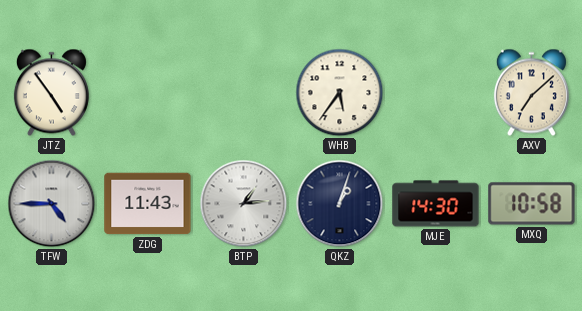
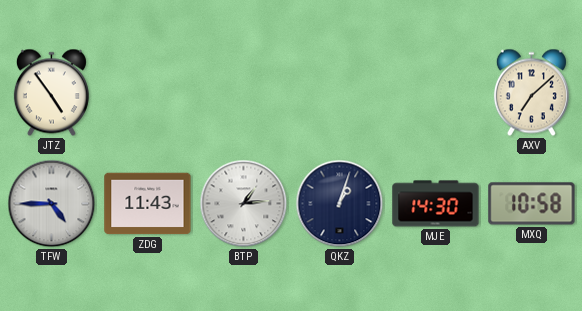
WHB: 5:36 -> none
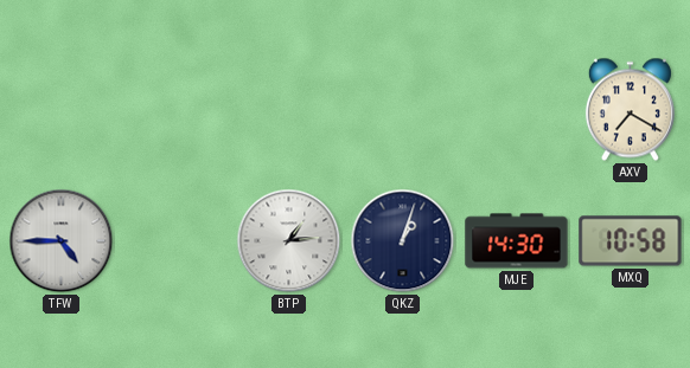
JTZ: 4:54 -> none
AXV: 7:08 -> 7:20
ZDG: 11:43 -> none
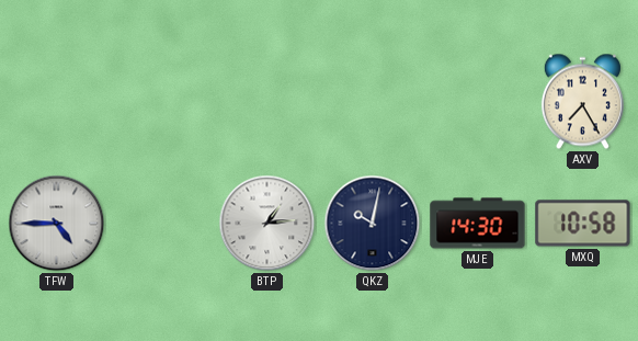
AXV: 7:20 -> 7:25
QKZ: 1:03 -> 10:02
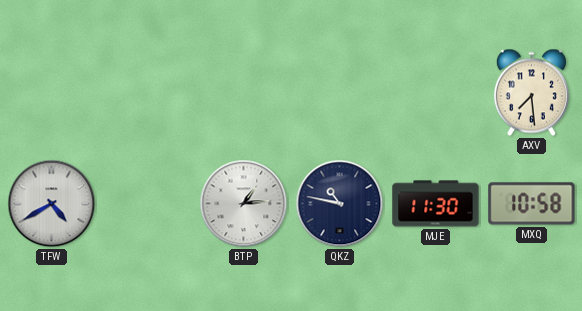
AXV: 7:25 -> 7:29
TFW: 4:45 -> 4:40
QKZ: 10:02 -> 10:47
MJE: 14:30 -> 11:30
